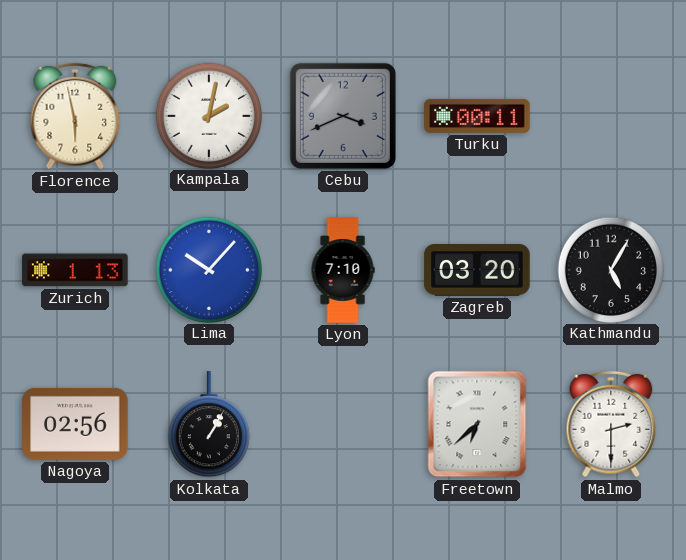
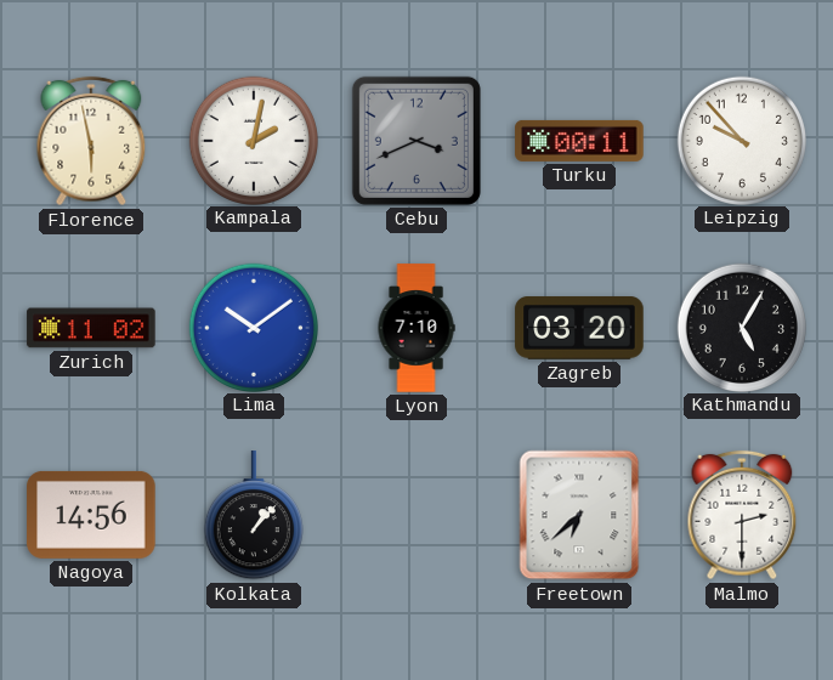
Leipzig: none -> 9:53
Zurich: 1:13 -> 11:02
Lima: 10:07 -> 10:09
Nagoya: 02:56 -> 14:56
Kolkata: 1:05 -> 1:07
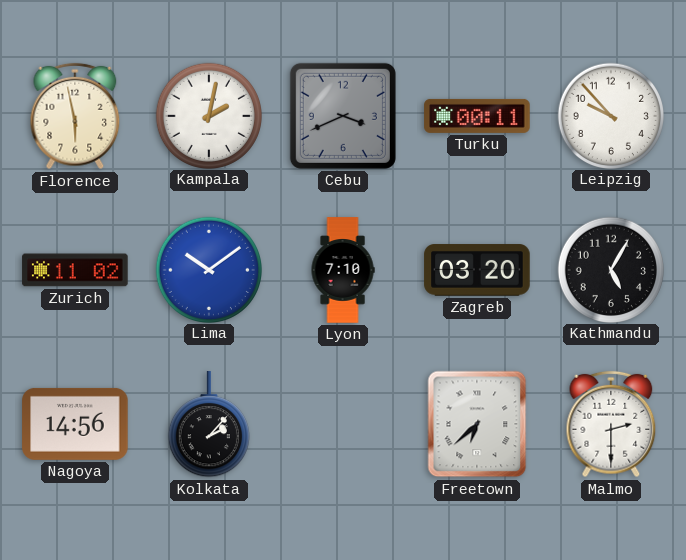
Kolkata: 1:07 -> 2:07
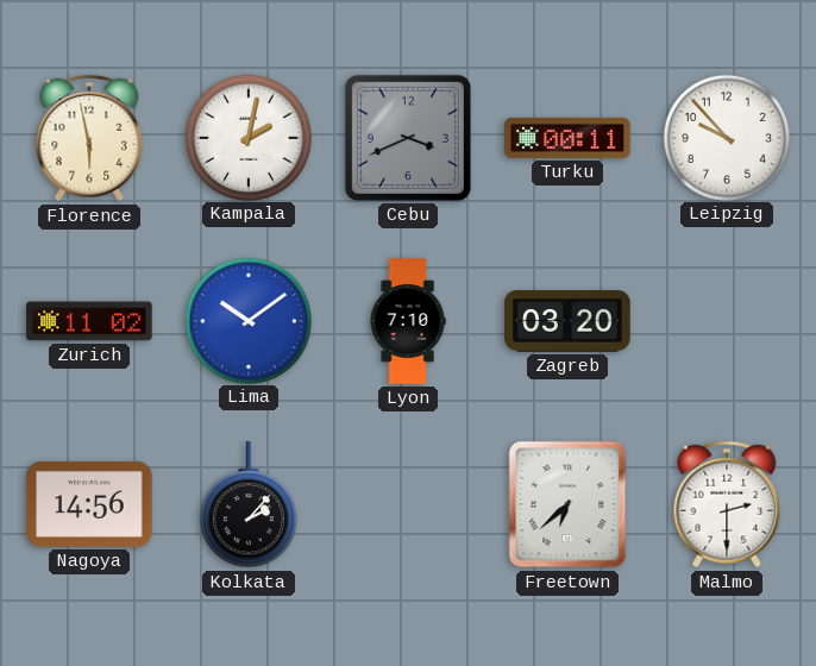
Kathmandu: 5:05 -> none
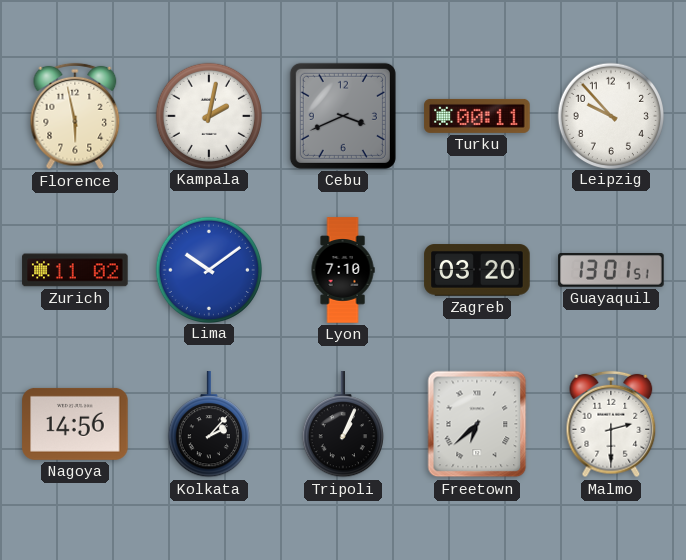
Guayaquil: none -> 13:01
Tripoli: none -> 1:04
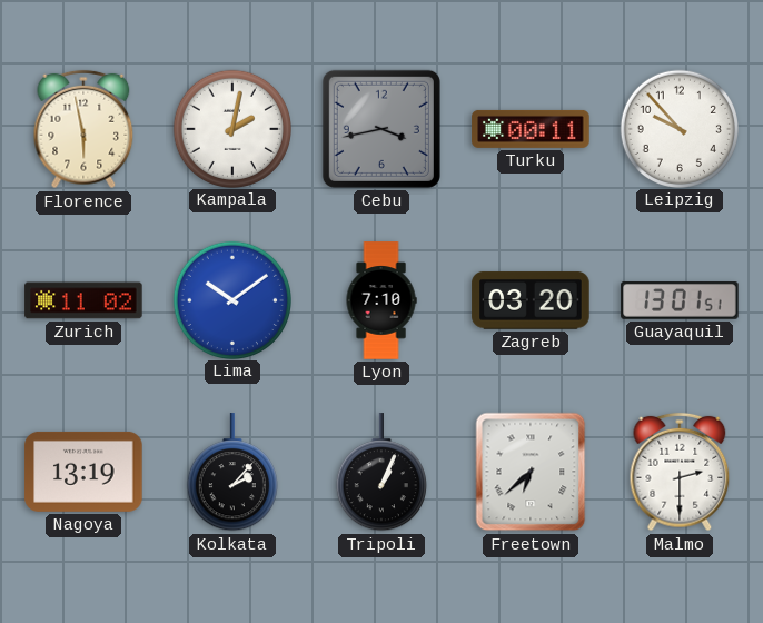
Cebu: 3:41 -> 3:43
Nagoya: 14:56 -> 13:19
